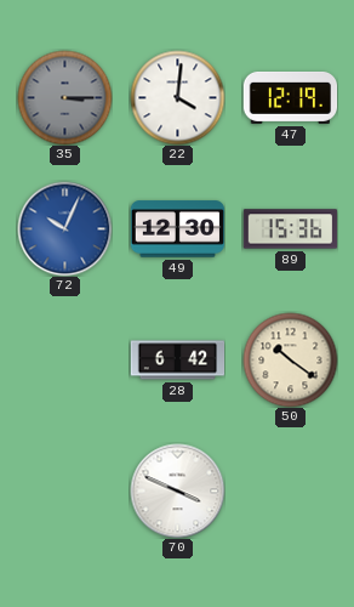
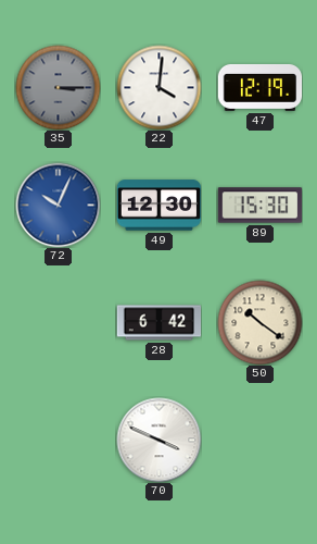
89: 15:36 -> 15:30
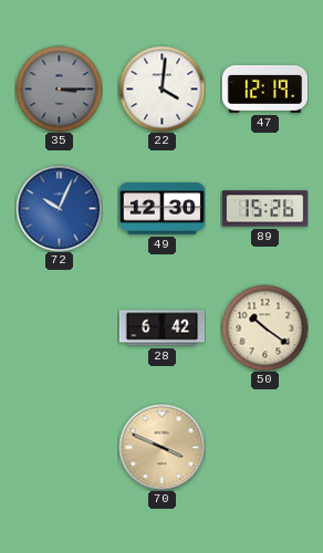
89: 15:30 -> 15:26
70 dial: white -> champagne
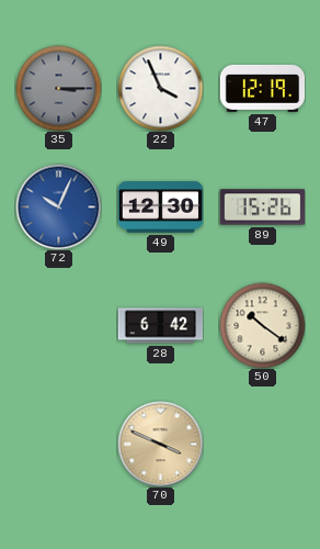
22: 4:01 -> 3:56
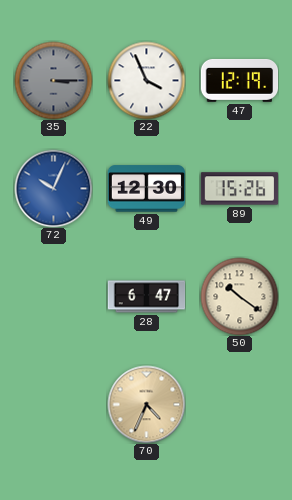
28: 6:42 -> 6:47
70: 3:49 -> 4:34
